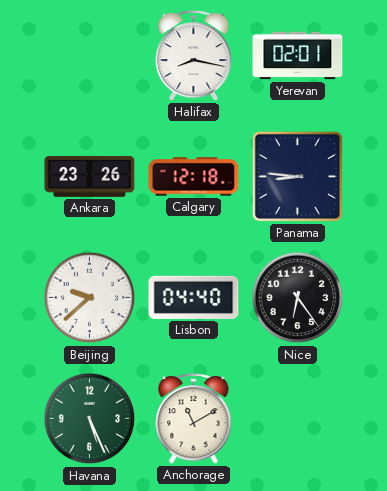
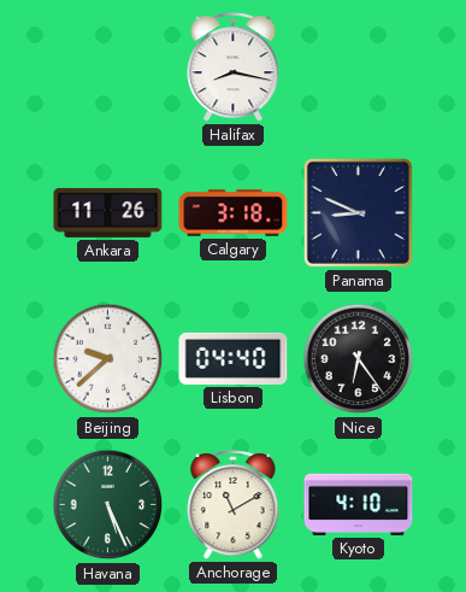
Yerevan: 02:01 -> none
Ankara: 23:26 -> 11:26
Calgary: 12:18 -> 3:18
Panama: 8:46 -> 8:49
Kyoto: none -> 4:10
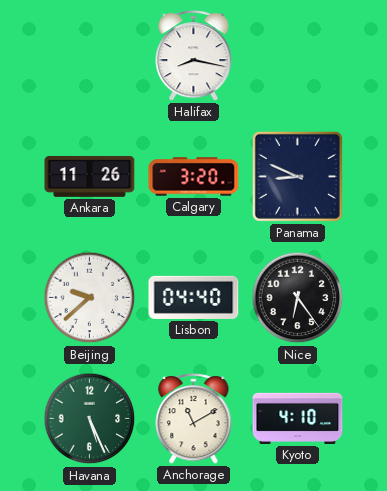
Calgary: 3:18 -> 3:20
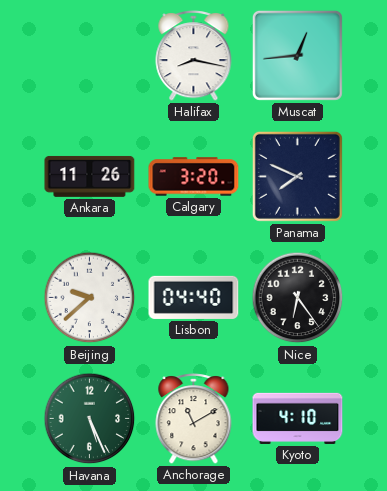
Muscat: none -> 12:44
Panama: 8:49 -> 7:49
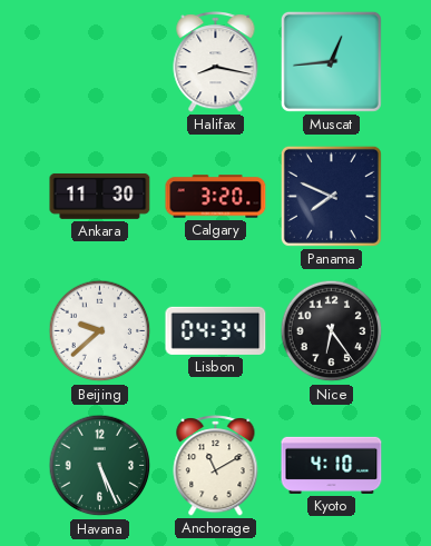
Ankara: 11:26 -> 11:30
Lisbon: 04:40 -> 04:34
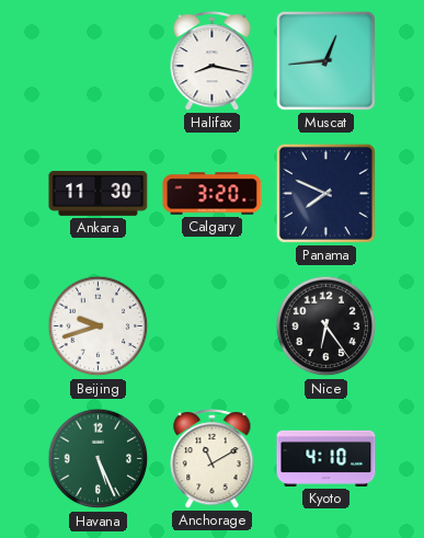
Beijing: 9:38 -> 9:42
Lisbon: 04:34 -> none
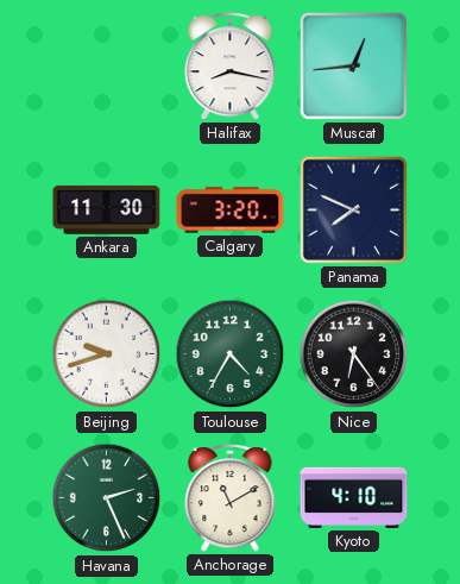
Toulouse: none -> 4:35
Havana: 5:26 -> 2:26
